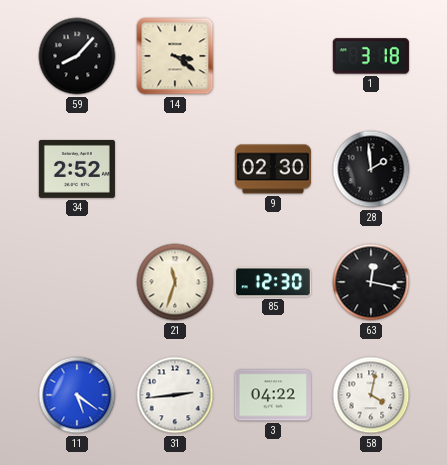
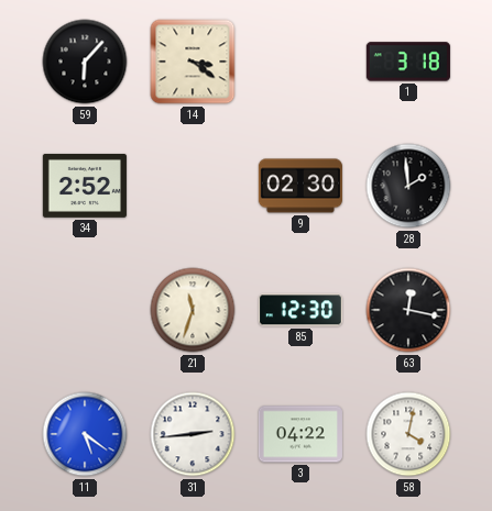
59: 8:07 -> 6:07
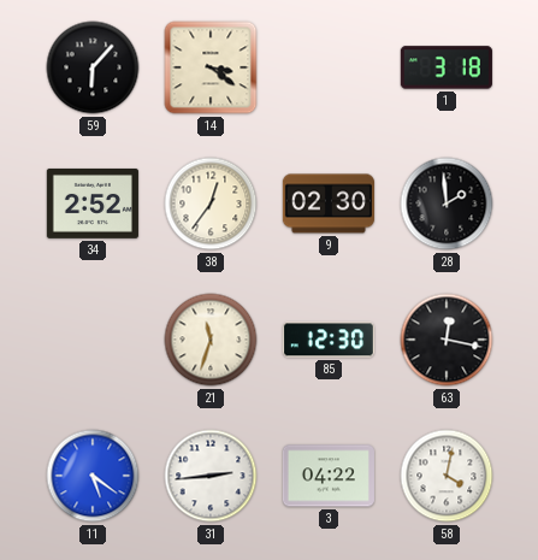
38: none -> 12:36
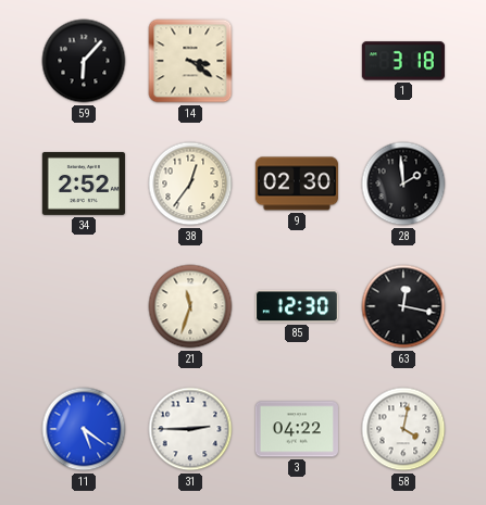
31: 2:44 -> 2:45
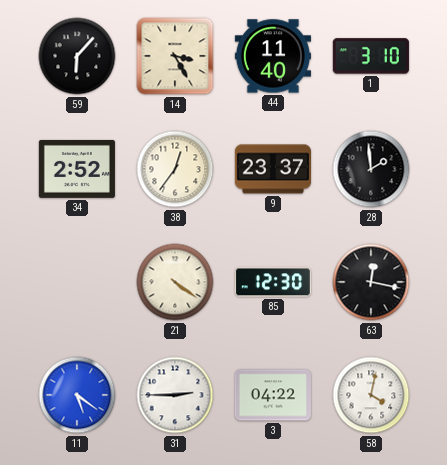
14: 3:21 -> 3:25
44: none -> 11:40
1: 3:18 -> 3:10
9: 02:30 -> 23:37
21: 11:33 -> 4:21
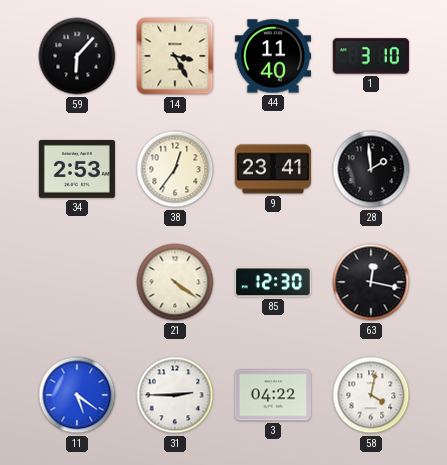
34: 2:52 -> 2:53
9: 23:37 -> 23:41
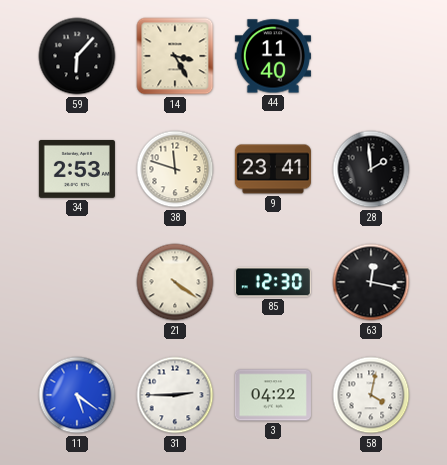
1: 3:10 -> none
38: 12:36 -> 11:48
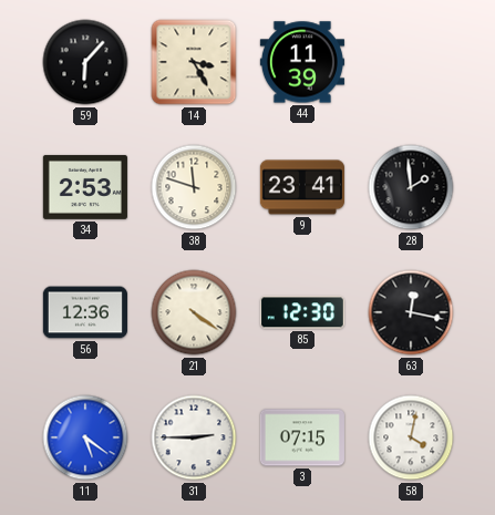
44: 11:40 -> 11:39
56: none -> 12:36
3: 04:22 -> 07:15
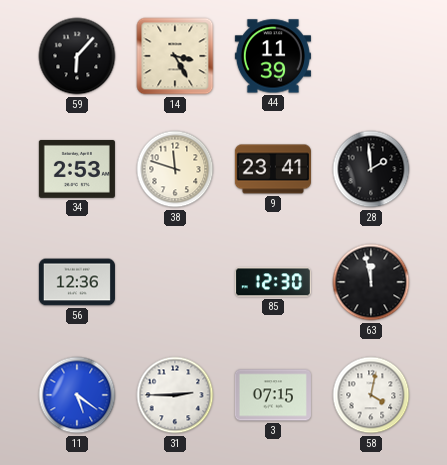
21: 4:21 -> none
63: 12:17 -> 11:58
